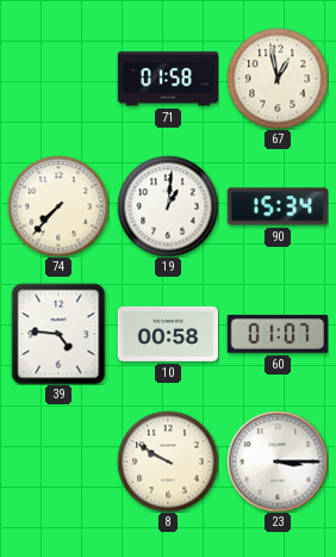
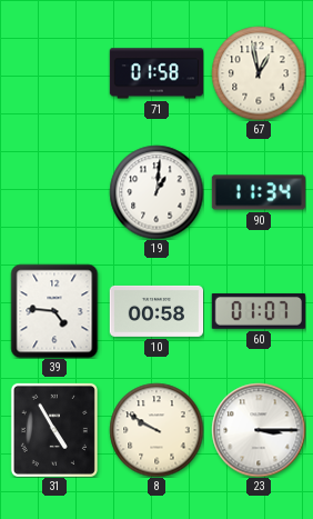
74: 7:37 -> none
90: 15:34 -> 11:34
31: none -> 4:55
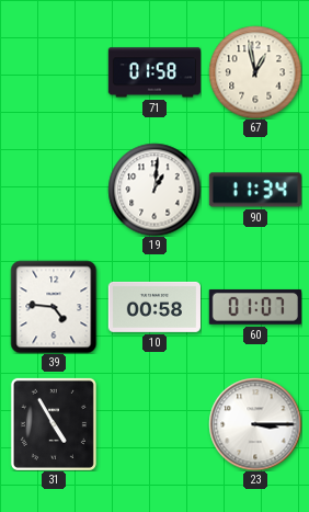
8: 9:50 -> none
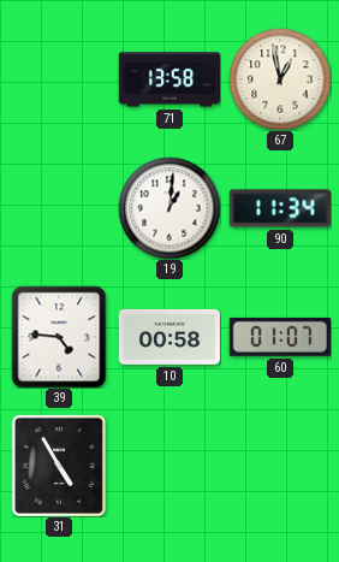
71: 01:58 -> 13:58
23: 3:15 -> none
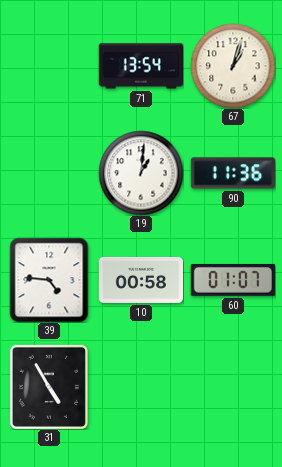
71: 13:58 -> 13:54
67: 12:58 -> 1:03
90: 11:34 -> 11:36
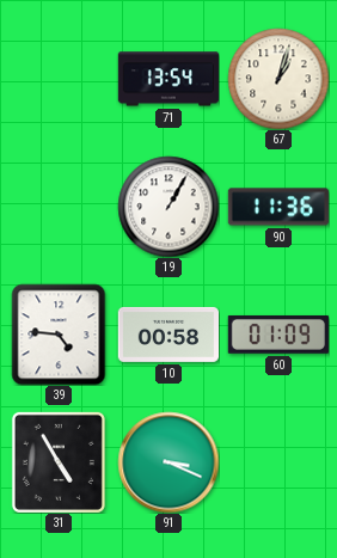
19: 1:01 -> 1:05
60: 01:07 -> 01:09
91: none -> 3:19
